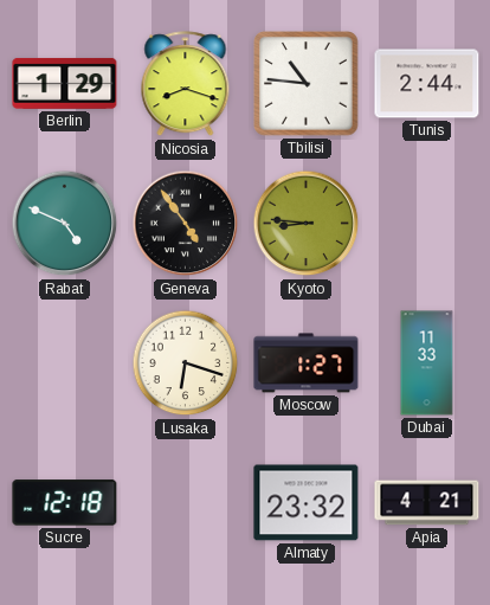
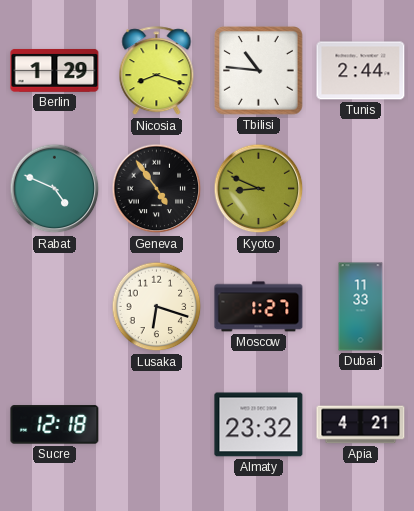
Kyoto: 8:46 -> 8:49
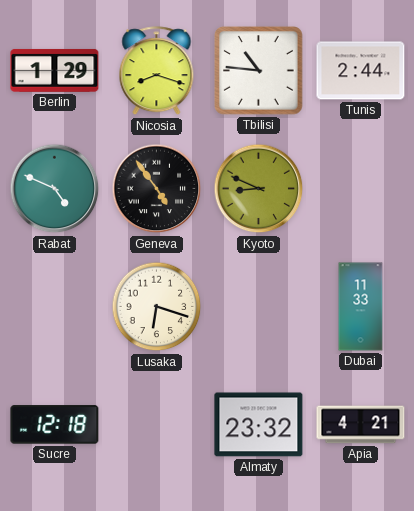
Moscow: 1:27 -> none
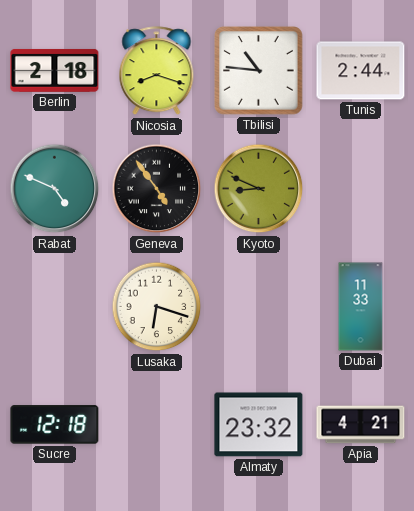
Berlin: 1:29 -> 2:18
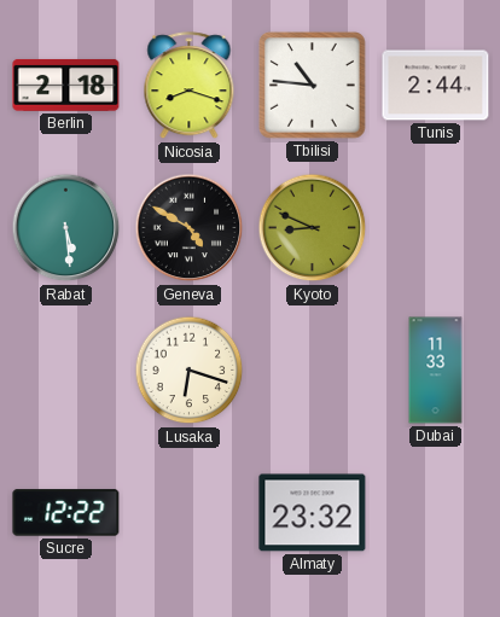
Rabat: 4:49 -> 5:29
Geneva: 4:54 -> 4:50
Sucre: 12:18 -> 12:22
Apia: 4:21 -> none
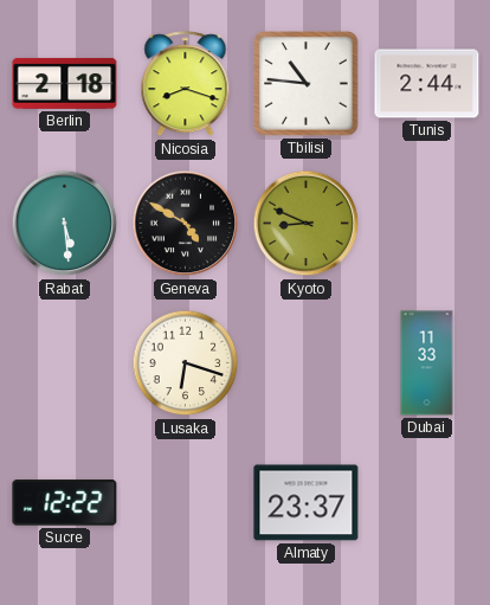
Almaty: 23:32 -> 23:37
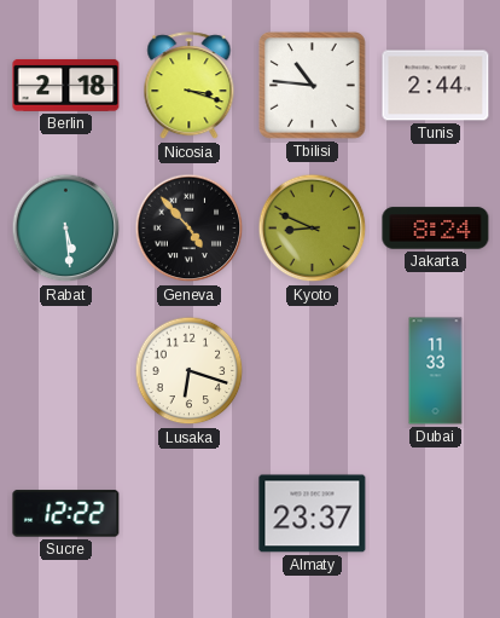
Nicosia: 8:18 -> 3:18
Geneva: 4:50 -> 4:53
Jakarta: none -> 8:24
